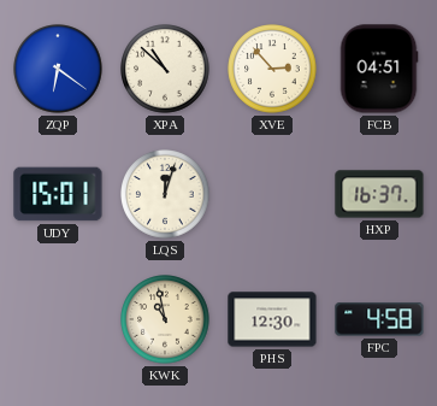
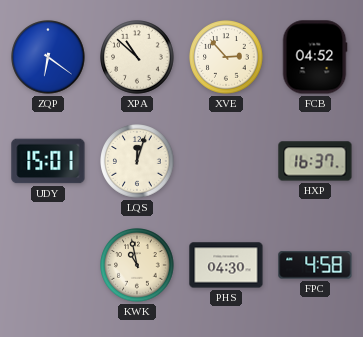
FCB: 04:51 -> 04:52
PHS: 12:30 -> 04:30
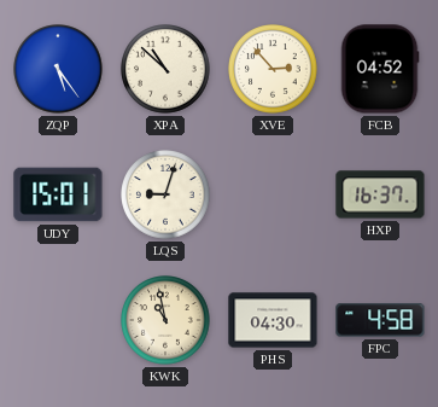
ZQP: 6:21 -> 5:24
LQS: 12:03 -> 9:03
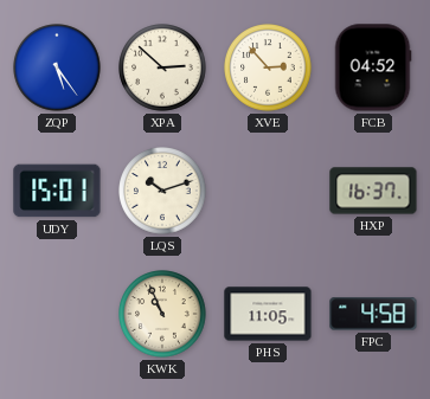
XPA: 10:52 -> 2:52
LQS: 9:03 -> 10:12
KWK: 10:58 -> 10:56
PHS: 04:30 -> 11:05
